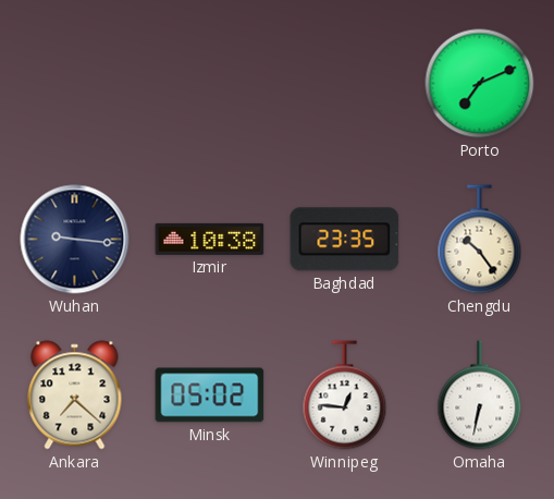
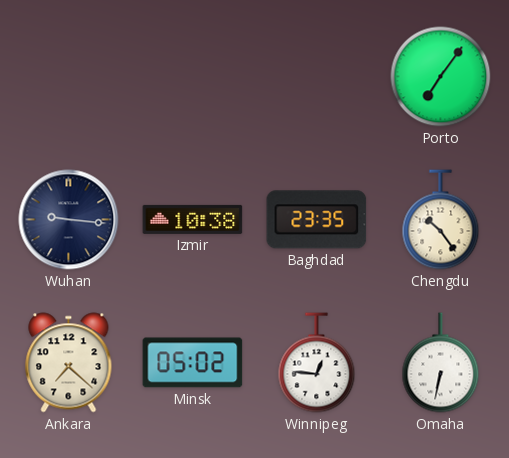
Porto: 7:11 -> 7:06
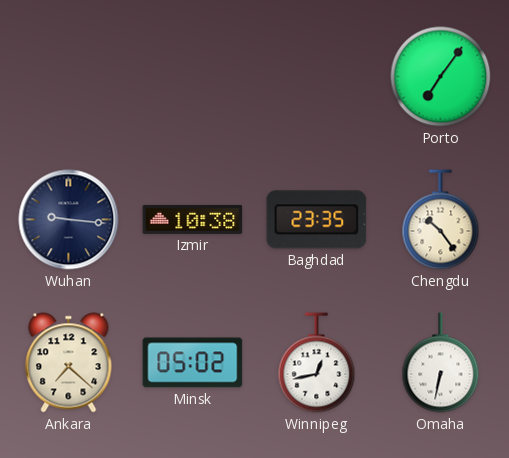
Winnipeg: 12:46 -> 12:43
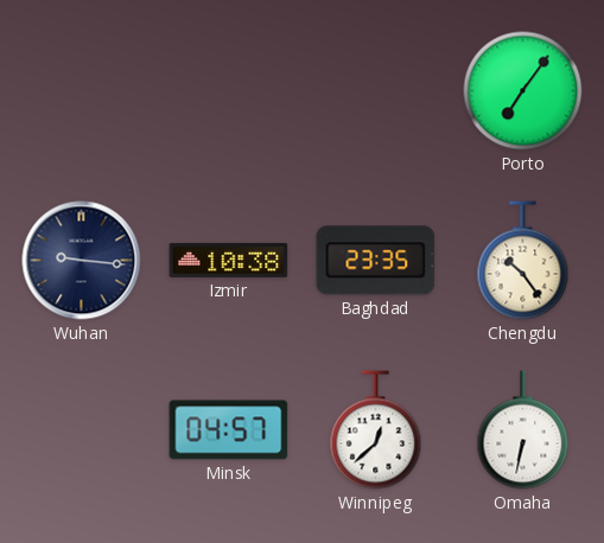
Ankara: 7:22 -> none
Minsk: 05:02 -> 04:57
Winnipeg: 12:43 -> 12:38
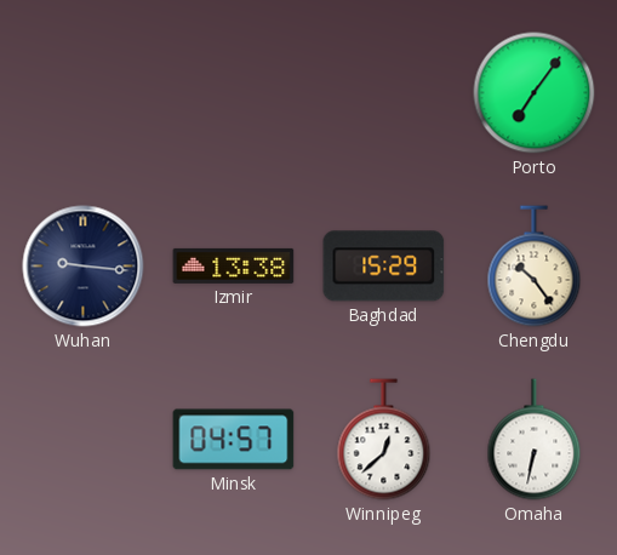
Izmir: 10:38 -> 13:38
Baghdad: 23:35 -> 15:29
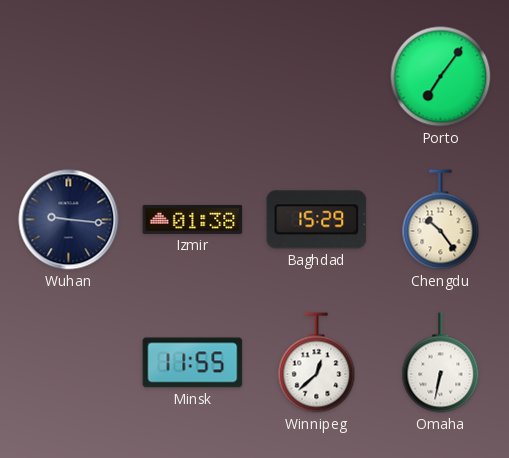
Izmir: 13:38 -> 01:38
Minsk: 04:57 -> 11:55
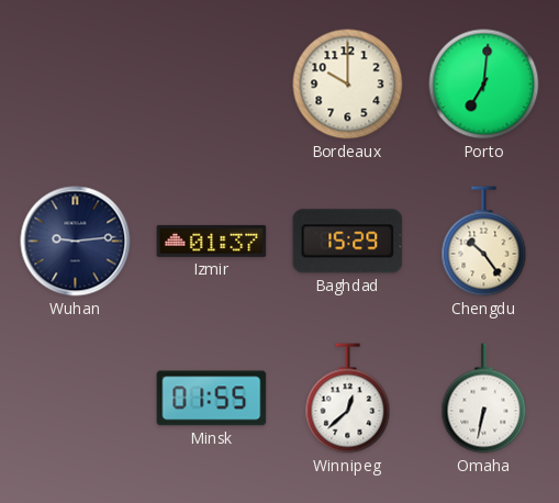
Bordeaux: none -> 10:00
Porto: 7:06 -> 7:01
Wuhan: 9:16 -> 9:14
Izmir: 01:38 -> 01:37
Minsk: 11:55 -> 01:55
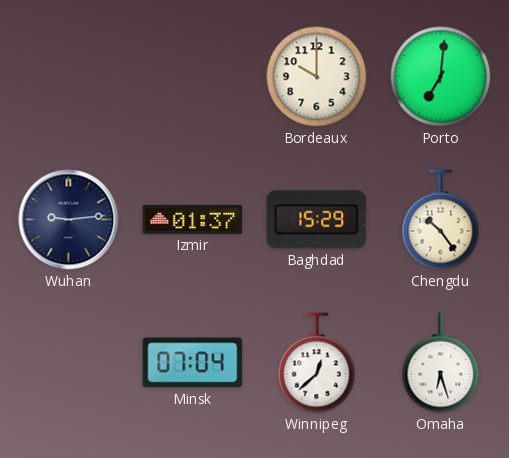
Minsk: 01:55 -> 07:04
Omaha: 6:32 -> 6:27
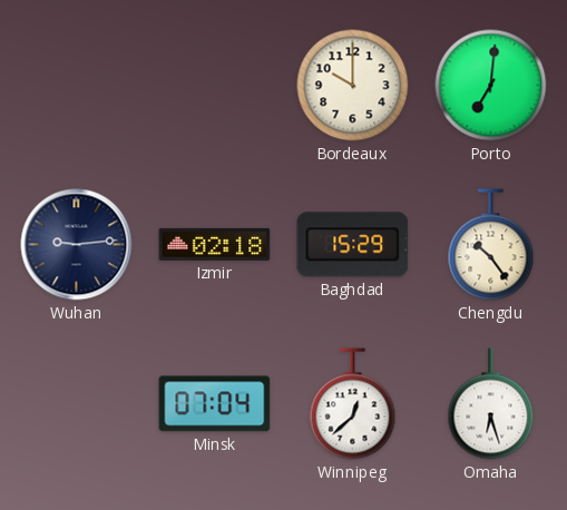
Izmir: 01:37 -> 02:18
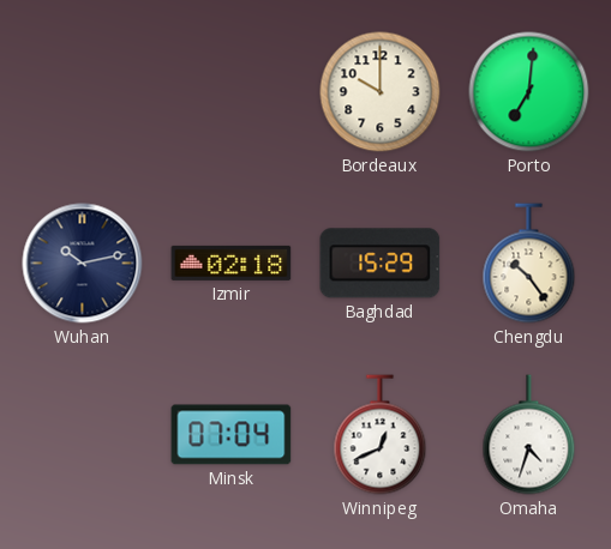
Wuhan: 9:14 -> 10:13
Winnipeg: 12:38 -> 12:41
Omaha: 6:27 -> 4:33
